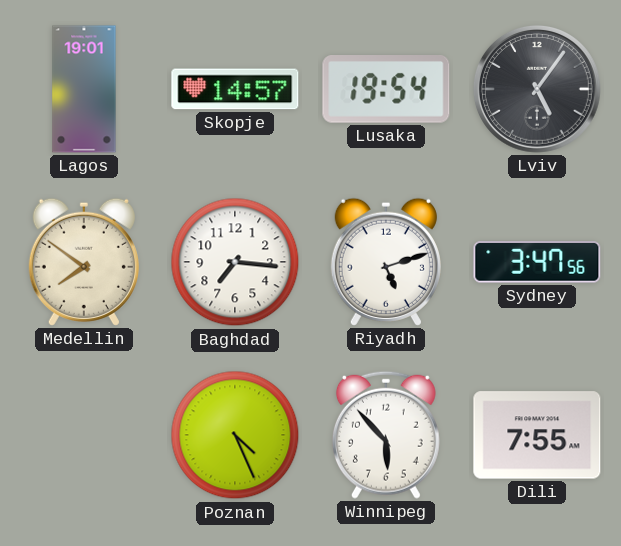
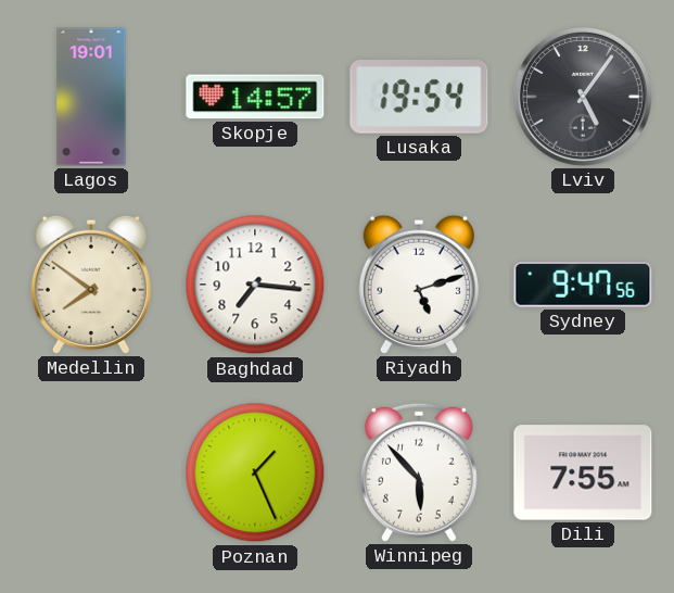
Sydney: 3:47 -> 9:47
Poznan: 4:26 -> 1:26
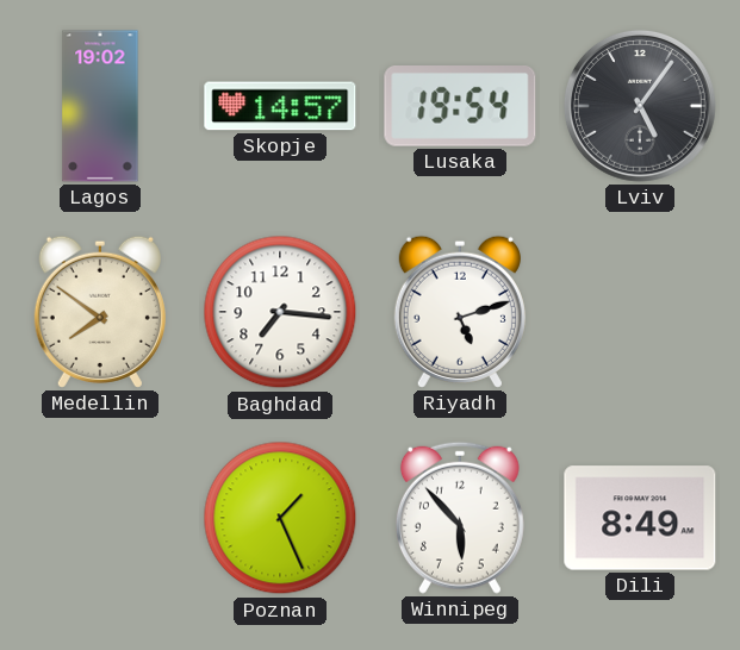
Lagos: 19:01 -> 19:02
Sydney: 9:47 -> none
Dili: 7:55 -> 8:49
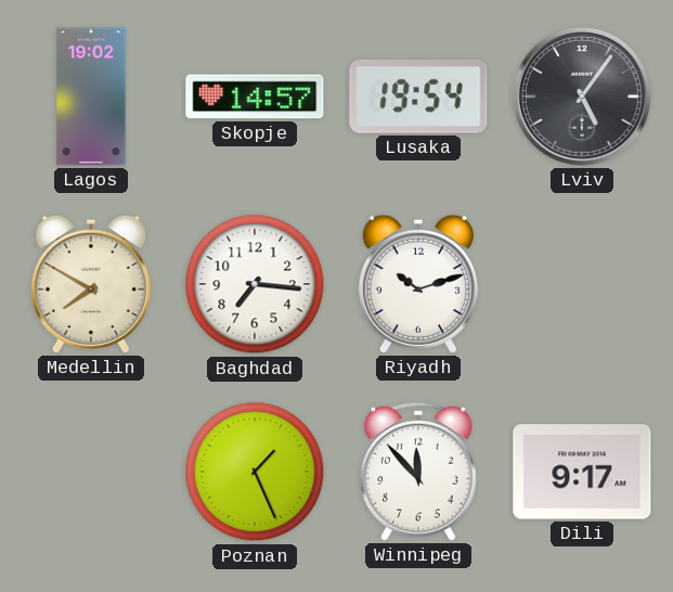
Medellin: 7:51 -> 7:50
Riyadh: 5:12 -> 10:12
Winnipeg: 5:53 -> 11:53
Dili: 8:49 -> 9:17
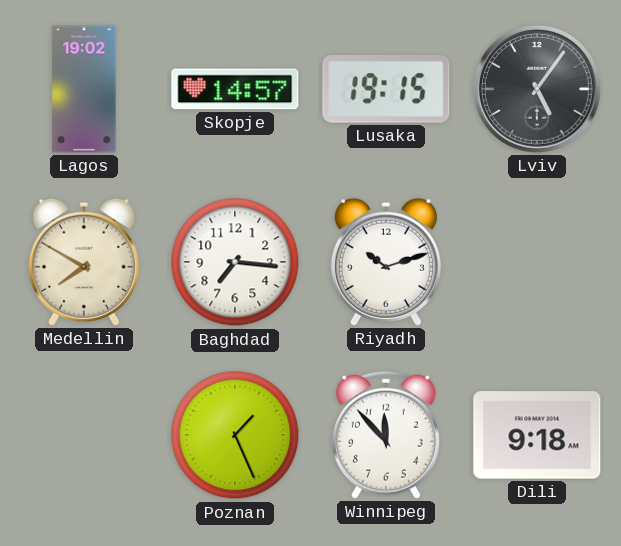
Lusaka: 19:54 -> 19:15
Dili: 9:17 -> 9:18
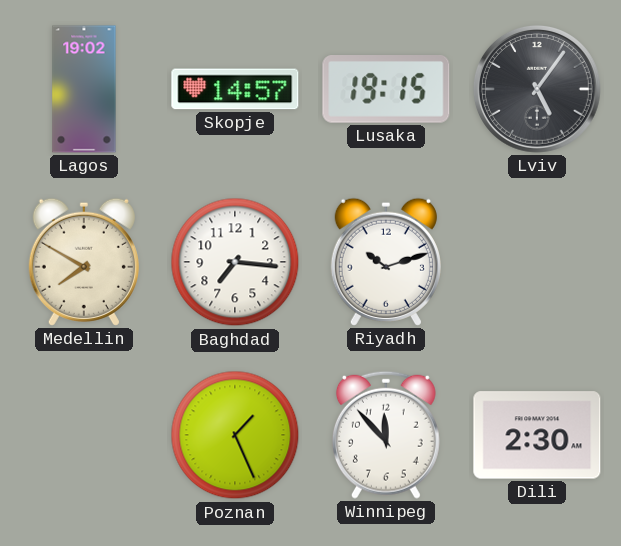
Dili: 9:18 -> 2:30
